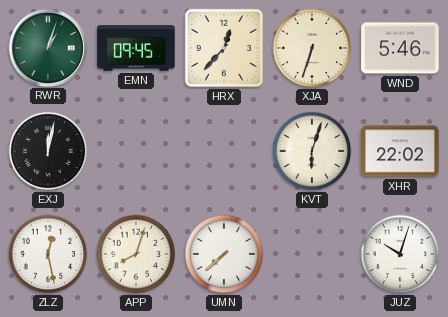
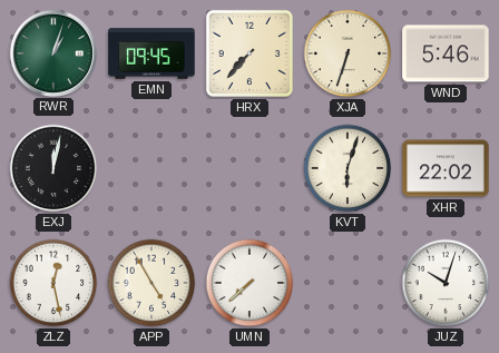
HRX: 12:37 -> 7:37
APP: 8:03 -> 4:55
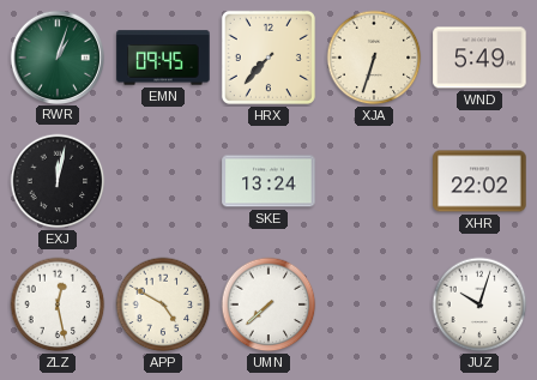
WND: 5:46 -> 5:49
SKE: none -> 13:24
KVT: 6:03 -> none
APP: 4:55 -> 4:50
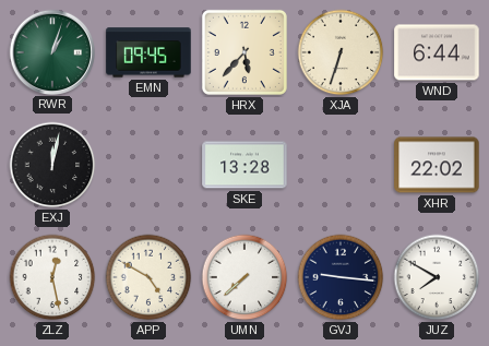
HRX: 7:37 -> 5:37
WND: 5:49 -> 6:44
SKE: 13:24 -> 13:28
GVJ: none -> 9:16
JUZ: 10:03 -> 7:50
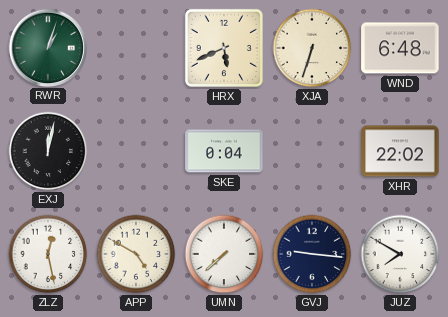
EMN: 09:45 -> none
HRX: 5:37 -> 5:41
WND: 6:44 -> 6:48
SKE: 13:28 -> 0:04
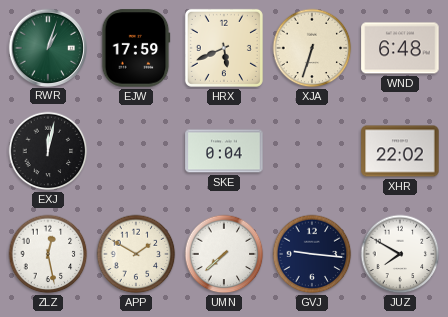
EJW: none -> 17:59
APP: 4:50 -> 1:50
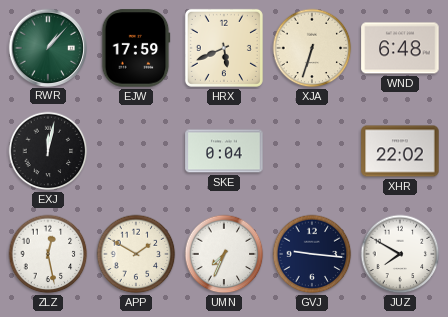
RWR: 1:03 -> 1:07
UMN: 7:38 -> 7:34
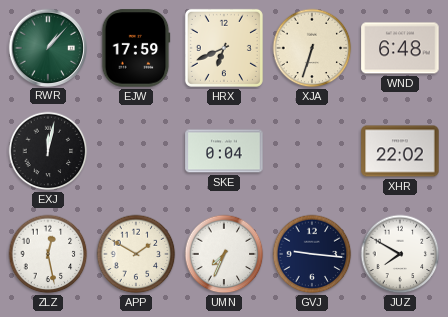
HRX: 5:41 -> 6:41
